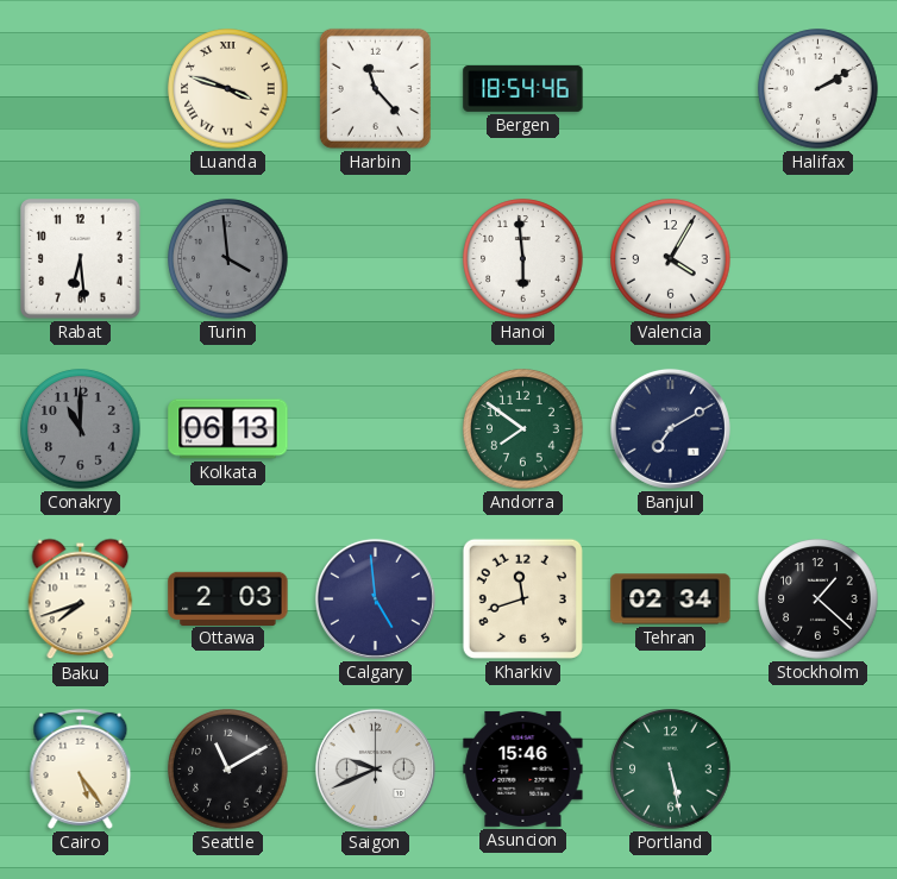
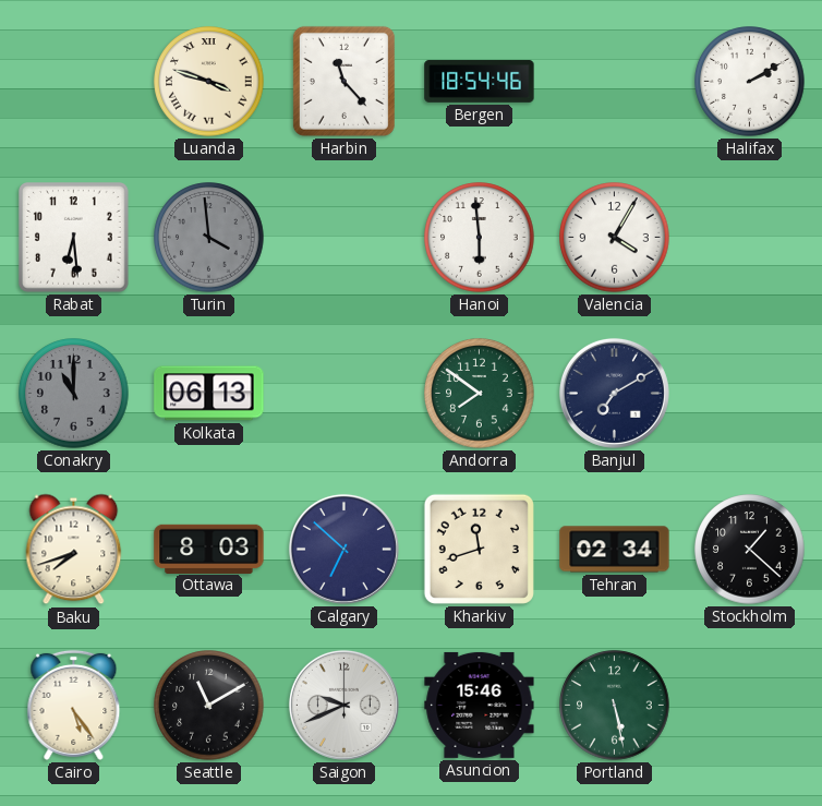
Ottawa: 2:03 -> 8:03
Calgary: 4:59 -> 6:52
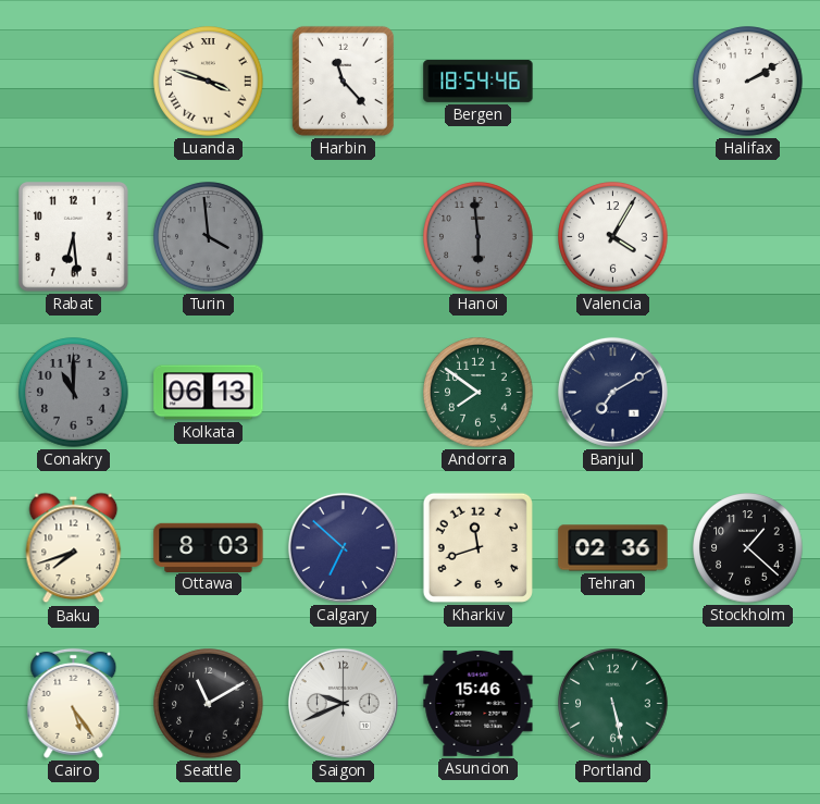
Hanoi dial: white -> grey
Tehran: 02:34 -> 02:36
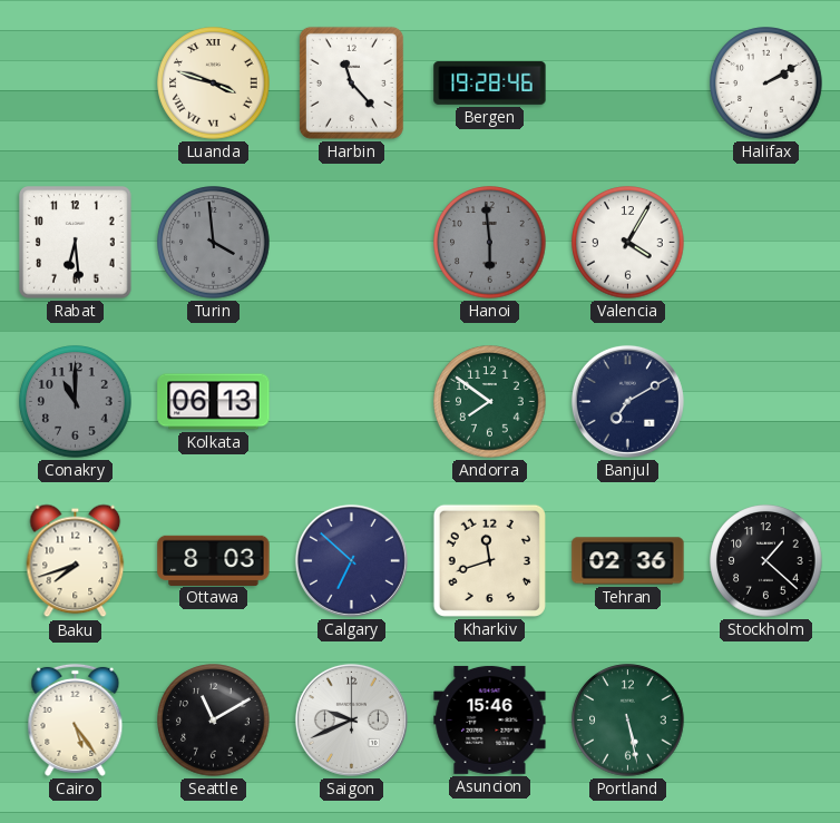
Bergen: 18:54 -> 19:28
